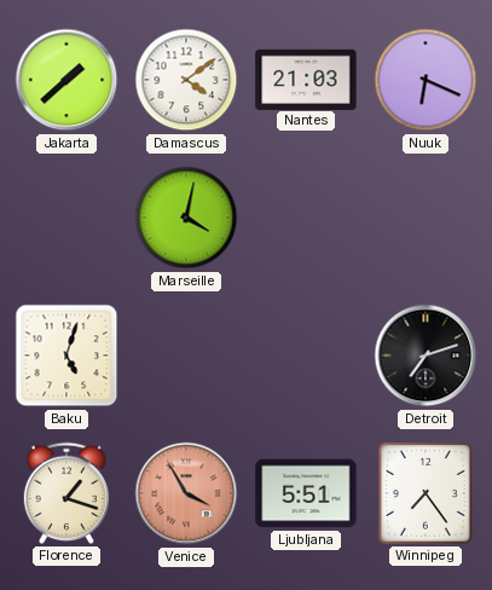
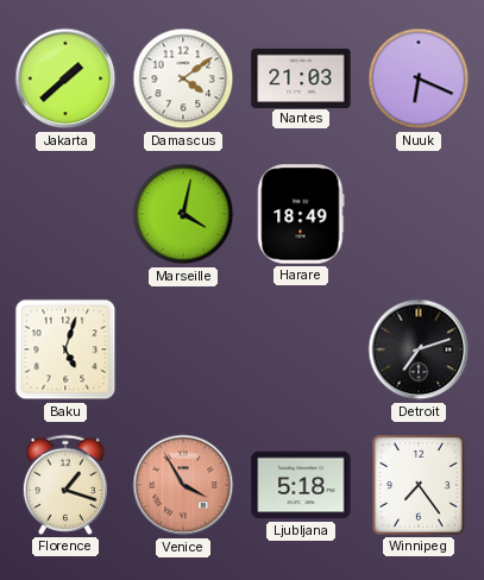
Harare: none -> 18:49
Ljubljana: 5:51 -> 5:18
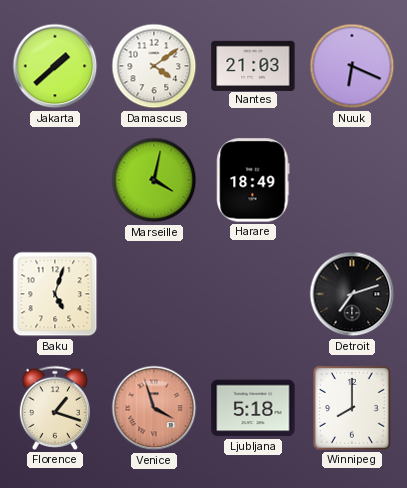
Venice: 3:55 -> 3:57
Winnipeg: 7:24 -> 8:00
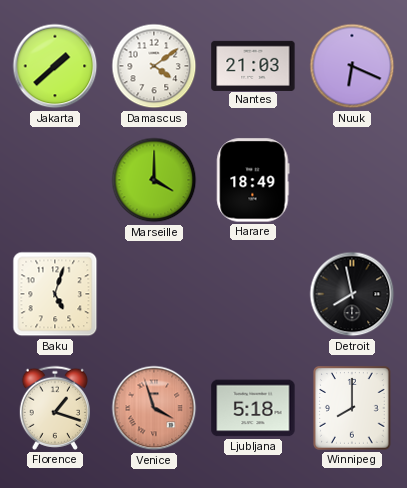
Marseille: 4:02 -> 4:00
Detroit: 7:12 -> 7:58
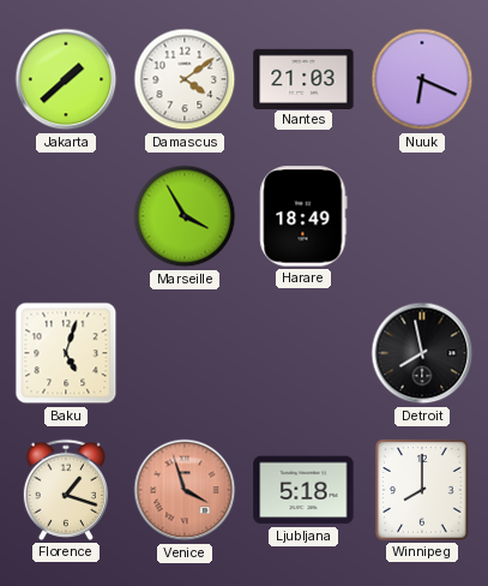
Marseille: 4:00 -> 3:55
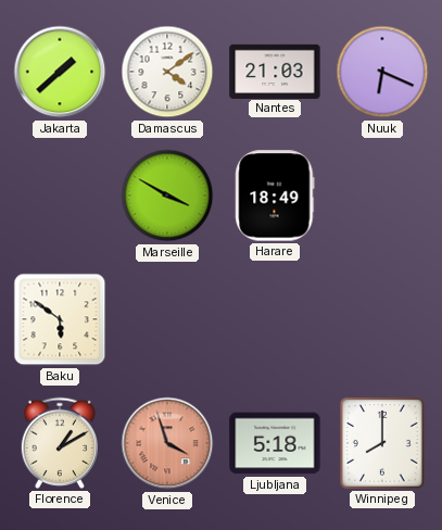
Marseille: 3:55 -> 3:50
Baku: 5:03 -> 5:51
Detroit: 7:58 -> none
Florence: 1:18 -> 1:10
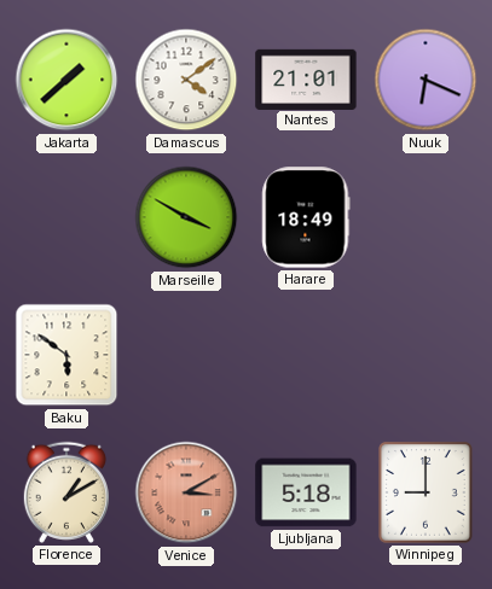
Nantes: 21:03 -> 21:01
Venice: 3:57 -> 3:10
Winnipeg: 8:00 -> 9:00
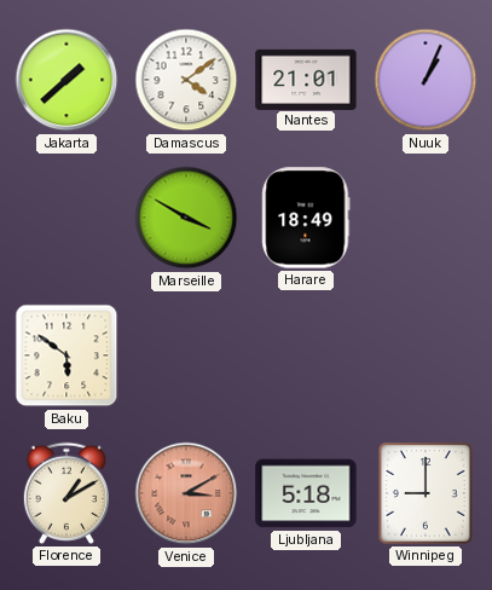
Nuuk: 6:19 -> 1:04
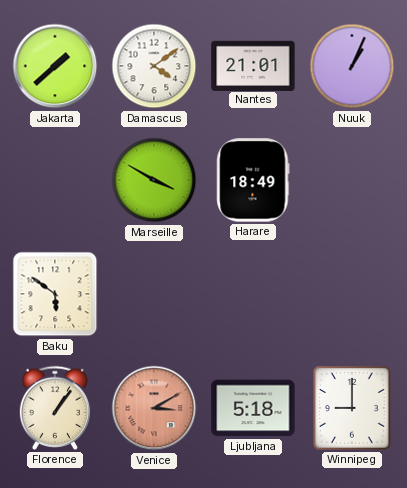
Florence: 1:10 -> 1:06
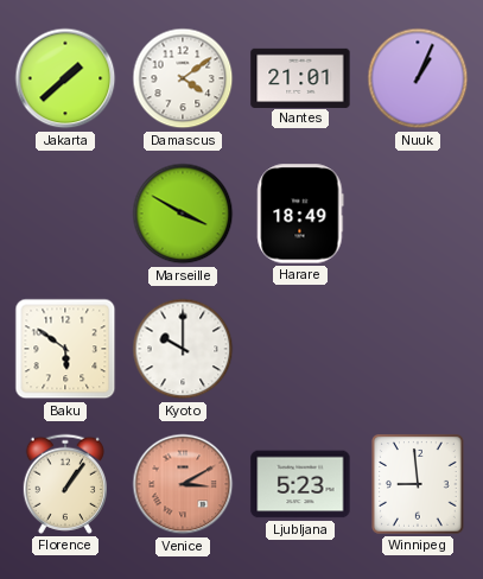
Kyoto: none -> 10:00
Ljubljana: 5:18 -> 5:23
Winnipeg: 9:00 -> 8:59
